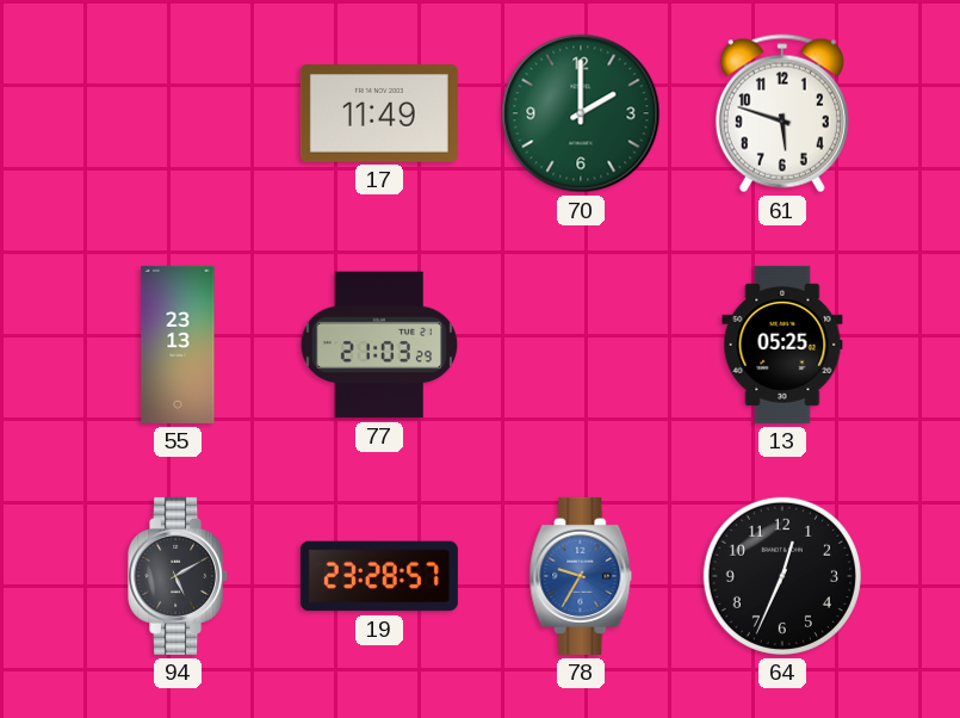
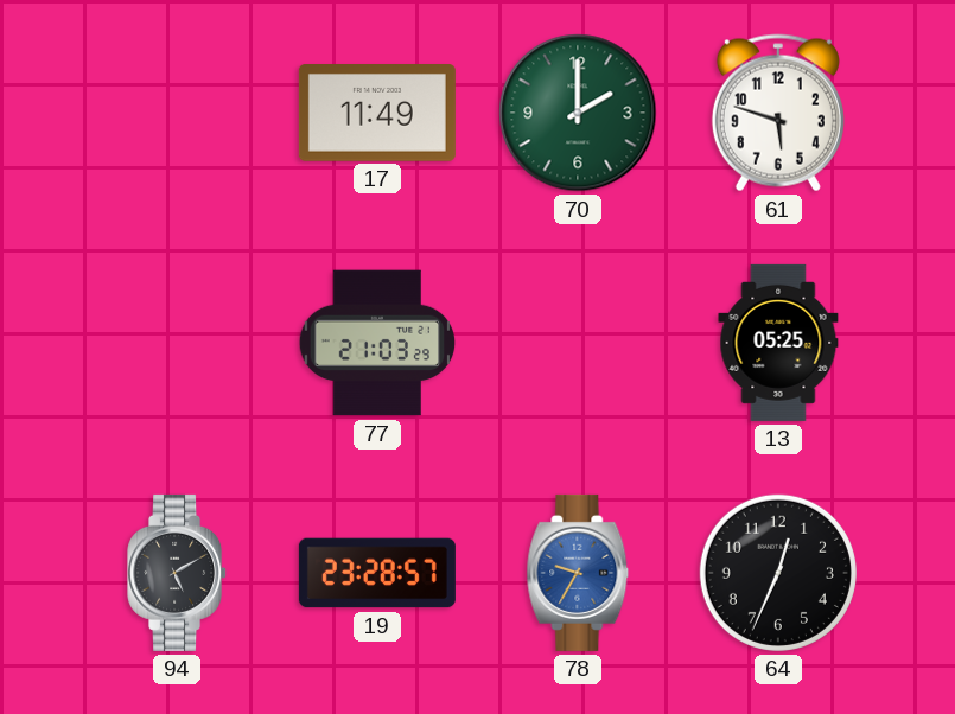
55: 23:13 -> none
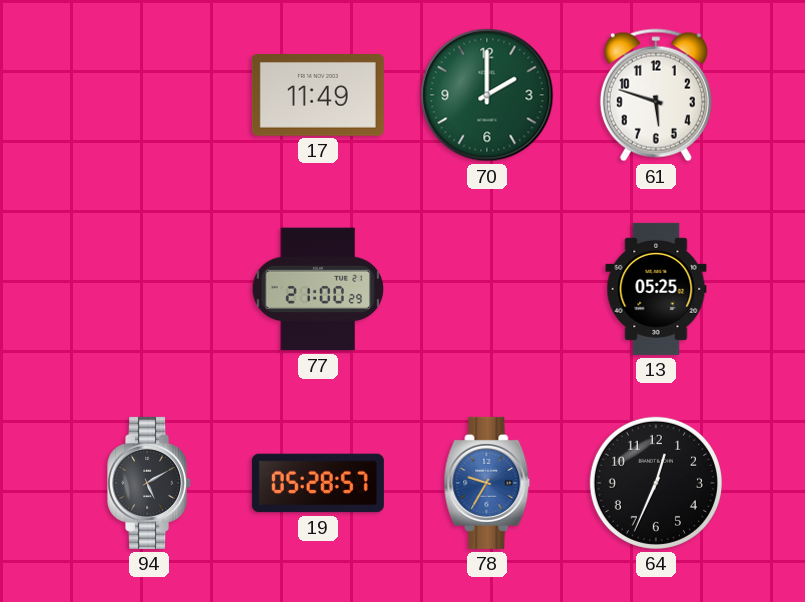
77: 21:03 -> 21:00
19: 23:28 -> 05:28
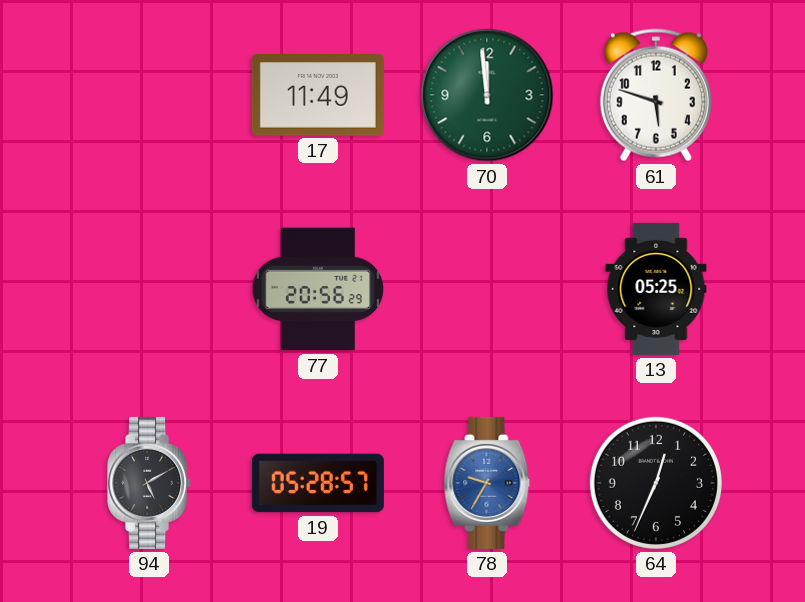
70: 2:00 -> 11:59
77: 21:00 -> 20:56
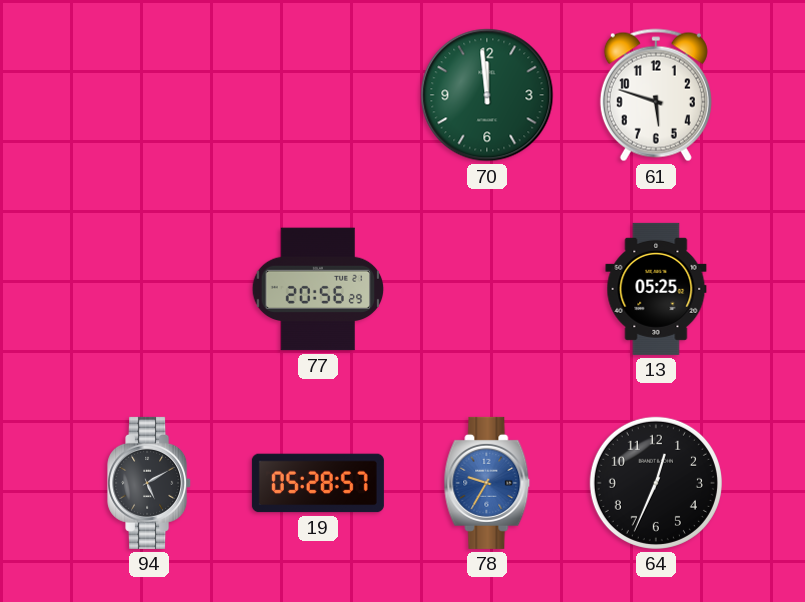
17: 11:49 -> none
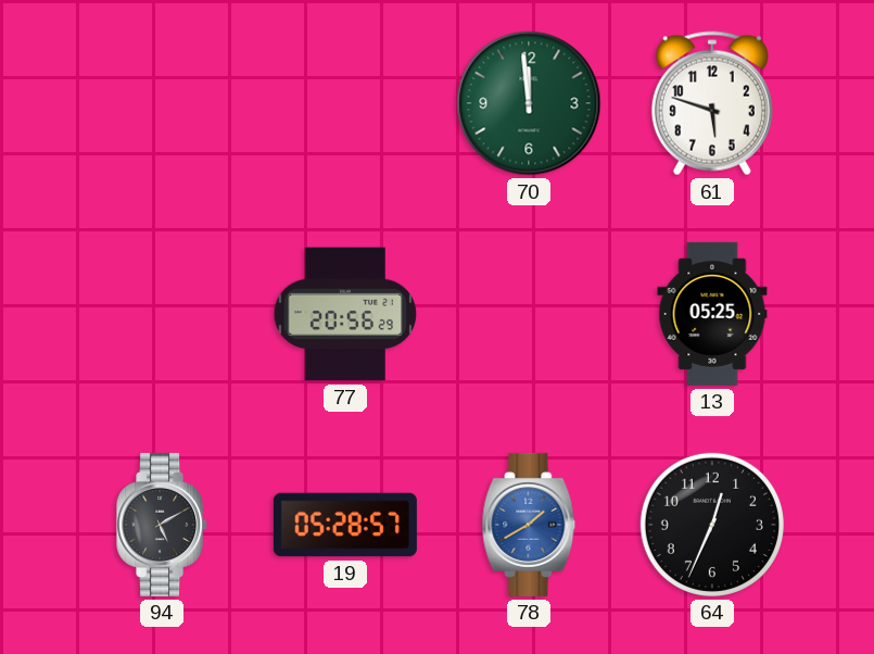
78: 9:35 -> 1:40
